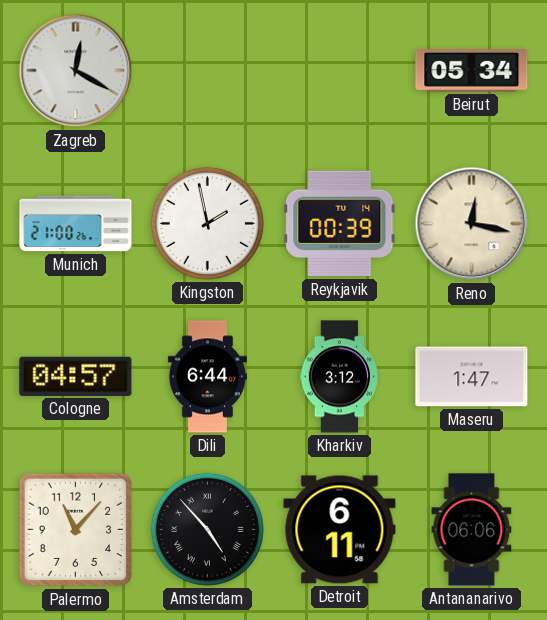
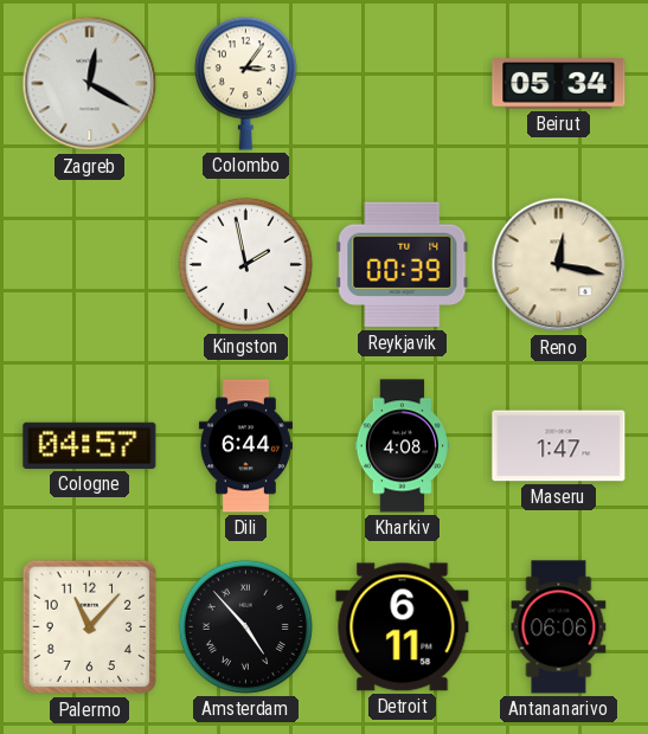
Colombo: none -> 3:06
Munich: 21:00 -> none
Kharkiv: 3:12 -> 4:08
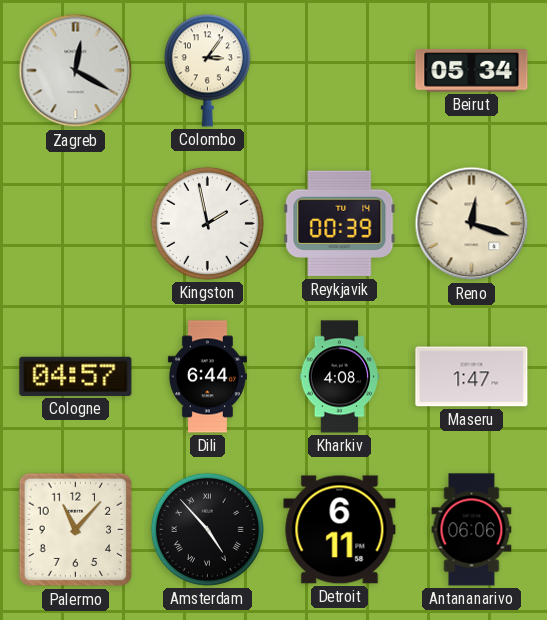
Reno: 12:17 -> 12:18
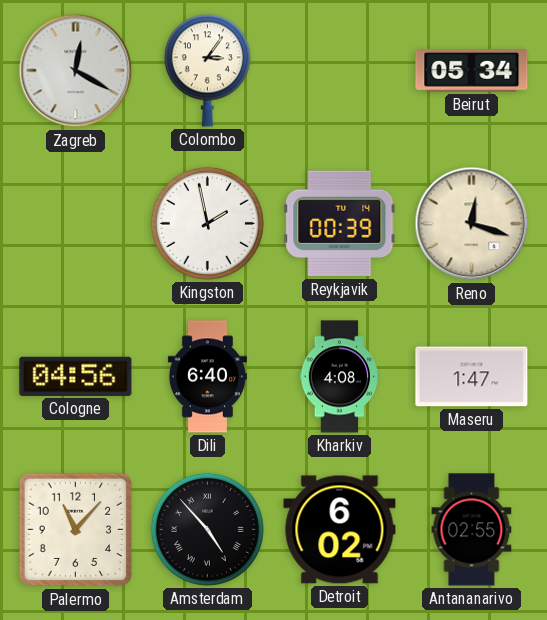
Cologne: 04:57 -> 04:56
Dili: 6:44 -> 6:40
Detroit: 6:11 -> 6:02
Antananarivo: 06:06 -> 02:55
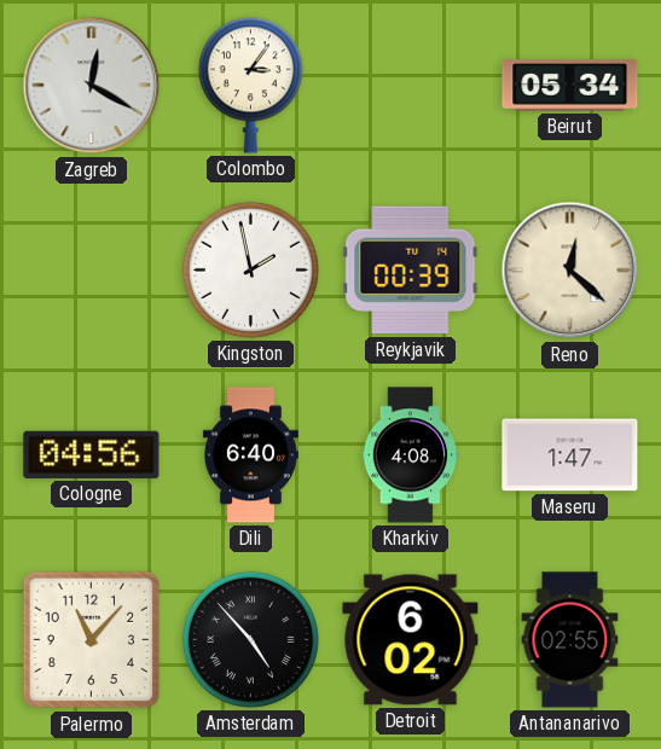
Reno: 12:18 -> 12:22
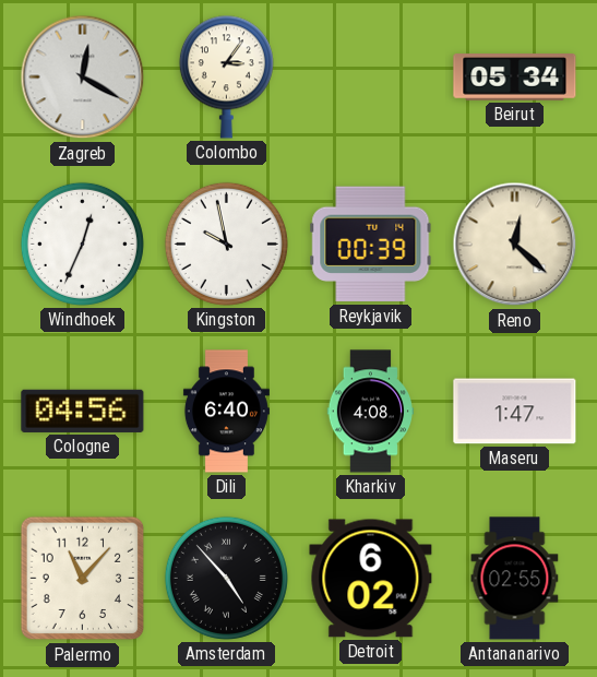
Windhoek: none -> 12:34
Kingston: 1:58 -> 9:58
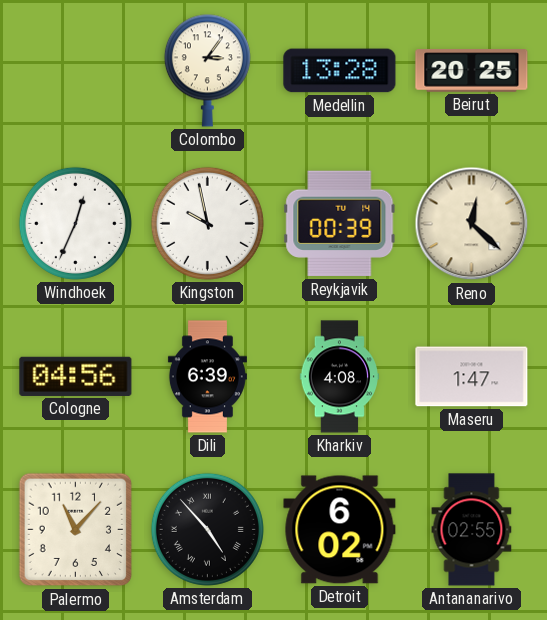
Zagreb: 12:20 -> none
Medellin: none -> 13:28
Beirut: 05:34 -> 20:25
Dili: 6:40 -> 6:39
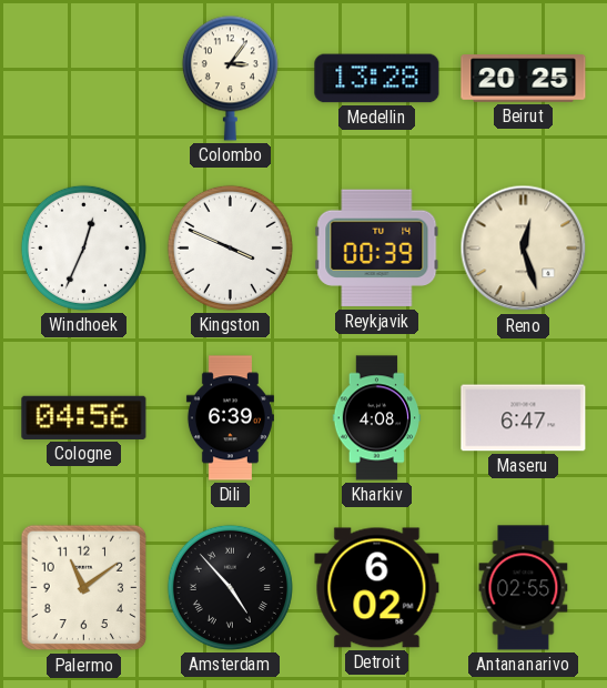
Kingston: 9:58 -> 3:49
Reno: 12:22 -> 12:27
Maseru: 1:47 -> 6:47
Palermo: 11:07 -> 11:09
